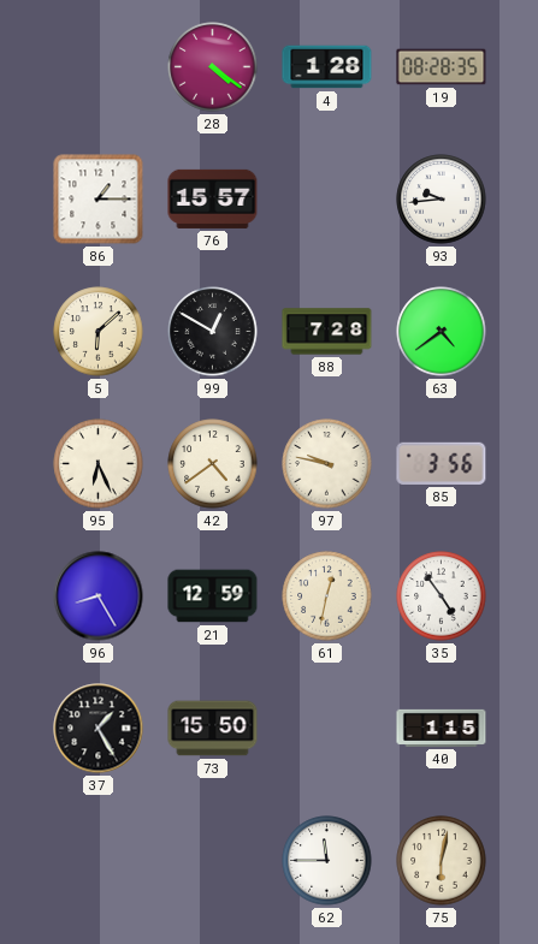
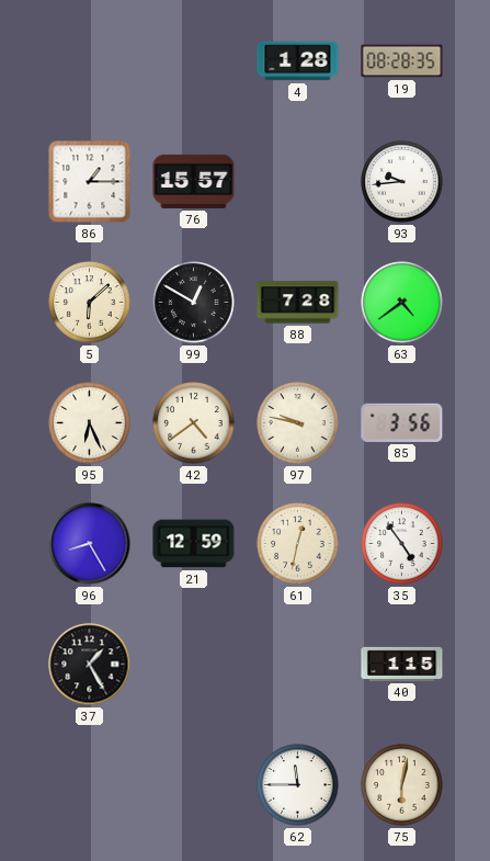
28: 4:21 -> none
73: 15:50 -> none
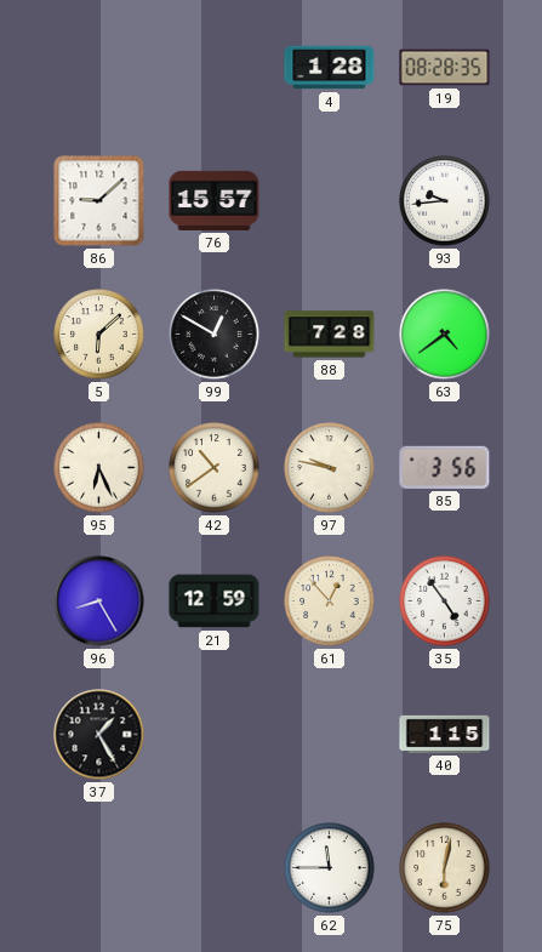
86: 1:15 -> 9:08
42: 4:39 -> 10:39
61: 12:32 -> 12:53
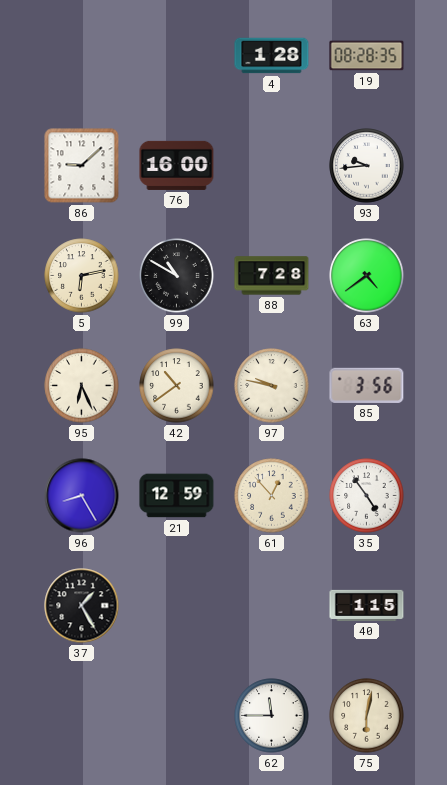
76: 15:57 -> 16:00
5: 6:08 -> 6:13
99: 12:50 -> 10:50
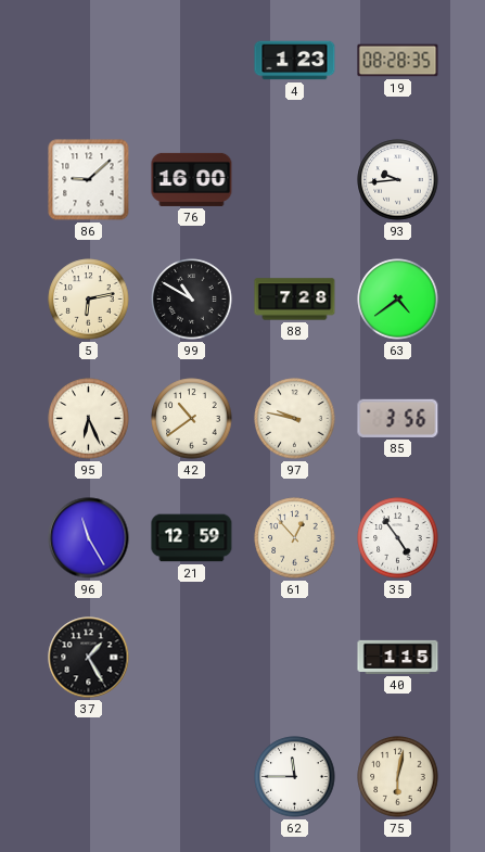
4: 1:28 -> 1:23
96: 8:25 -> 11:25
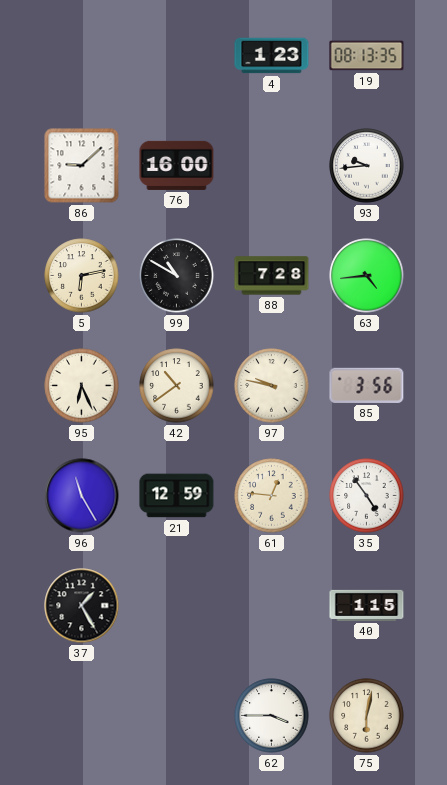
19: 08:28 -> 08:13
63: 4:39 -> 4:44
61: 12:53 -> 12:46
62: 11:45 -> 3:45
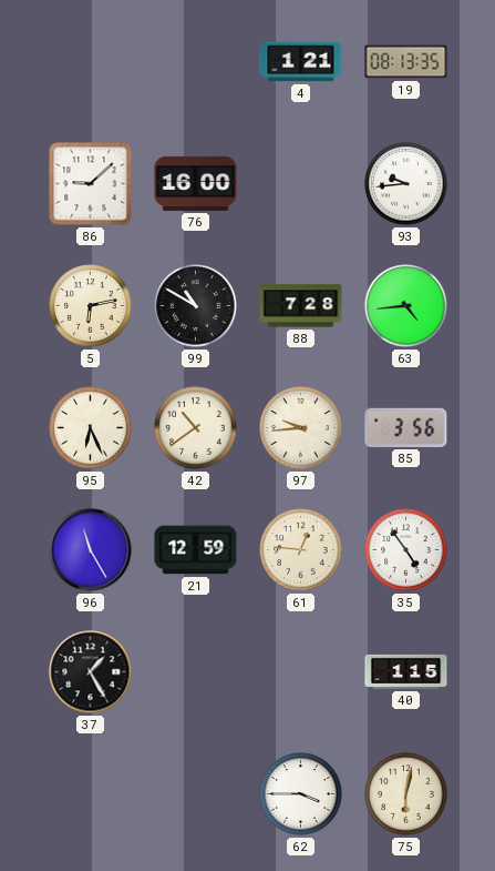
4: 1:23 -> 1:21
97: 9:47 -> 9:44
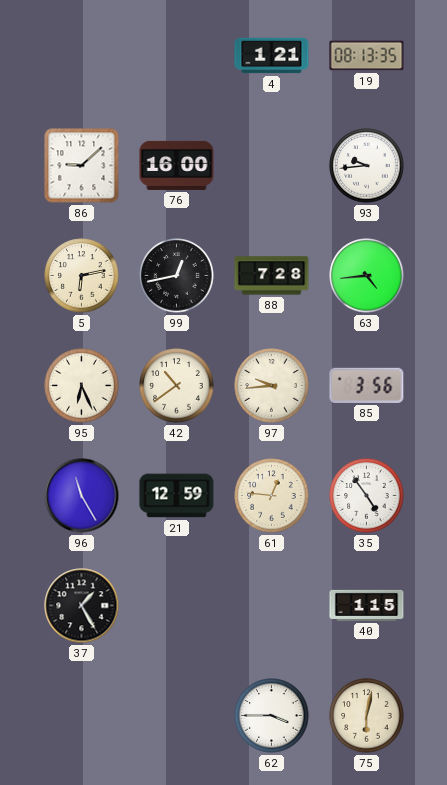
99: 10:50 -> 12:43
